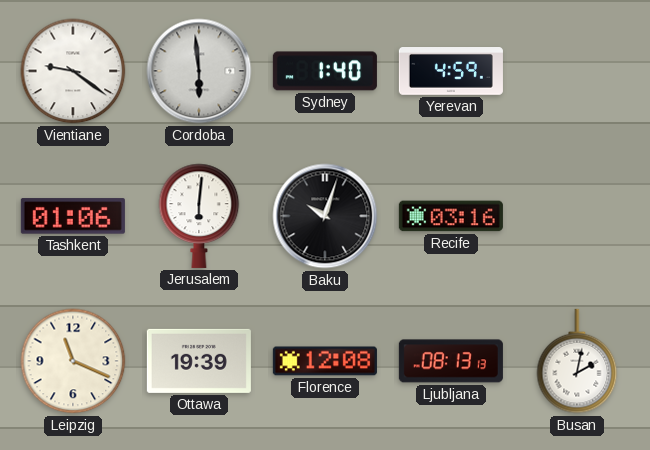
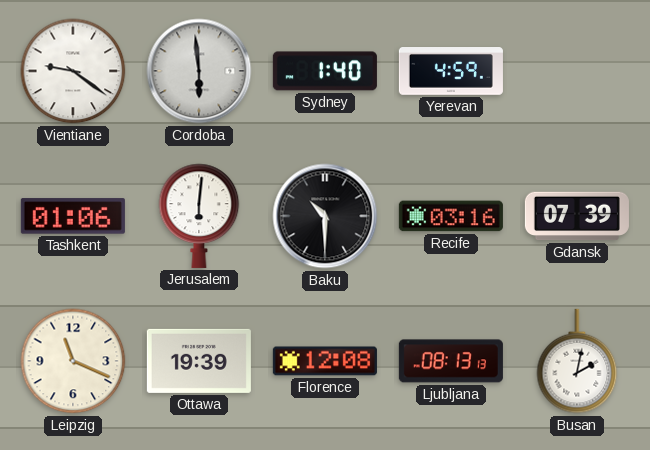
Baku: 10:03 -> 10:30
Gdansk: none -> 07:39
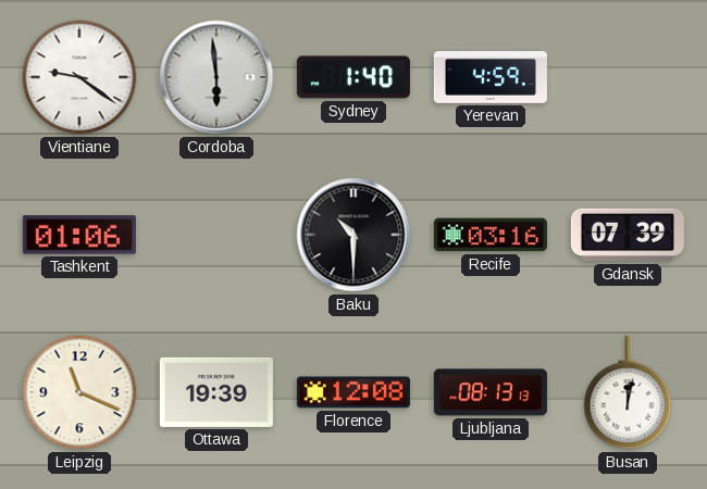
Jerusalem: 6:01 -> none
Busan: 2:02 -> 12:02
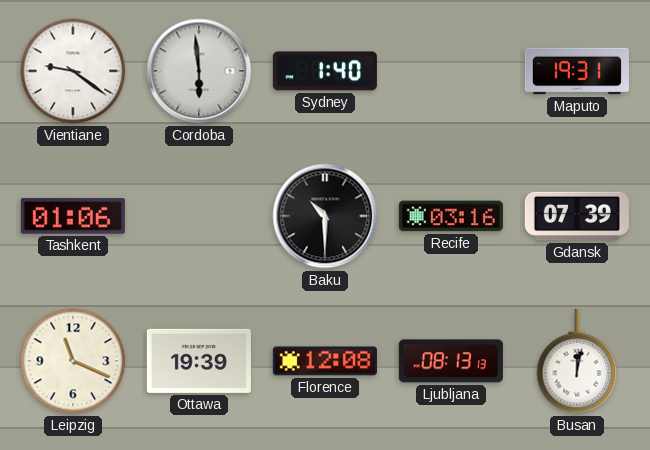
Yerevan: 4:59 -> none
Maputo: none -> 19:31
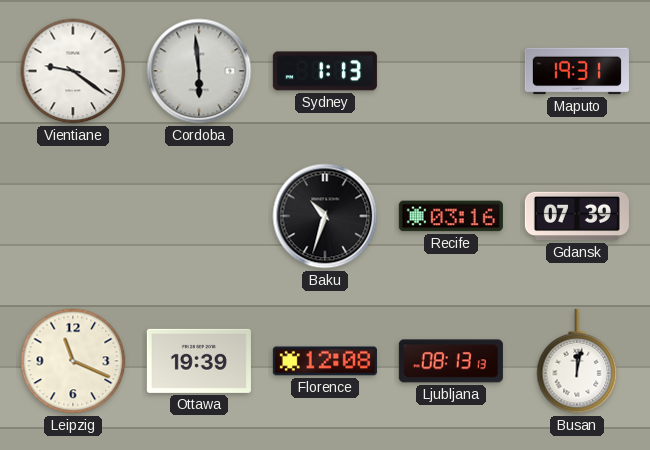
Sydney: 1:40 -> 1:13
Tashkent: 01:06 -> none
Baku: 10:30 -> 10:33
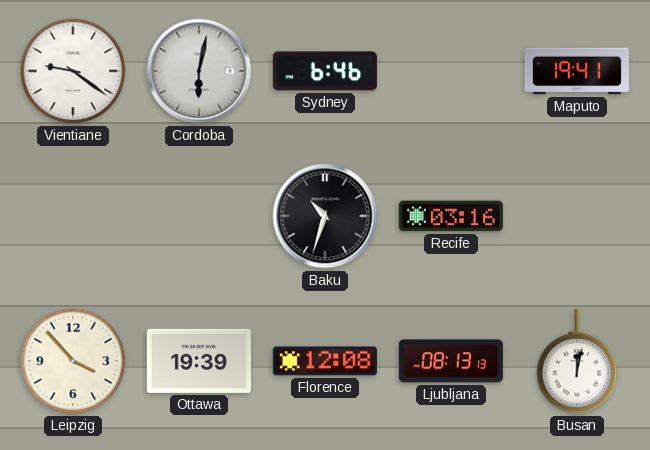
Cordoba: 5:59 -> 6:02
Sydney: 1:13 -> 6:46
Maputo: 19:31 -> 19:41
Gdansk: 07:39 -> none
Leipzig: 11:19 -> 3:53
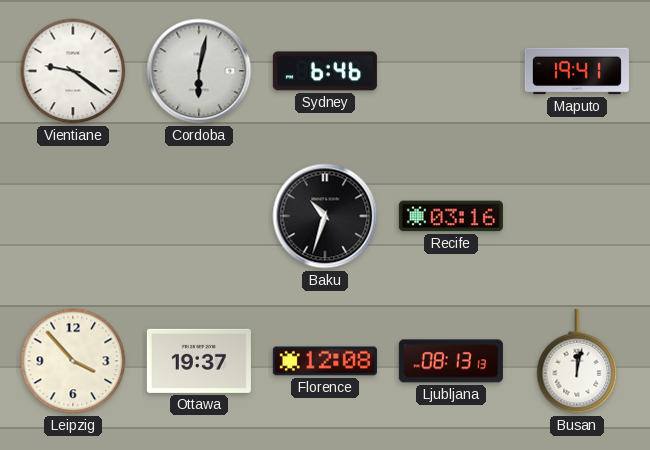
Ottawa: 19:39 -> 19:37
